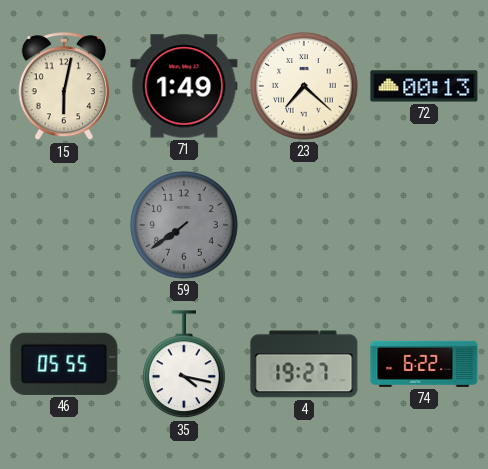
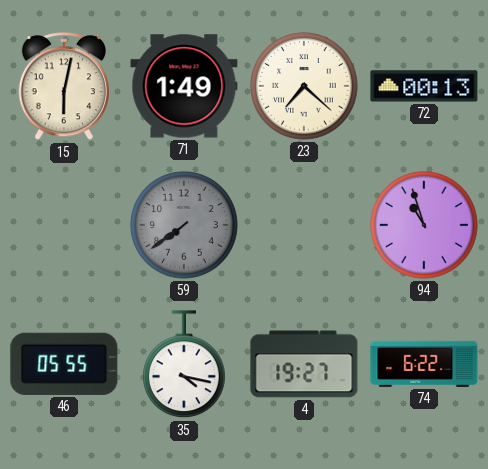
94: none -> 10:57
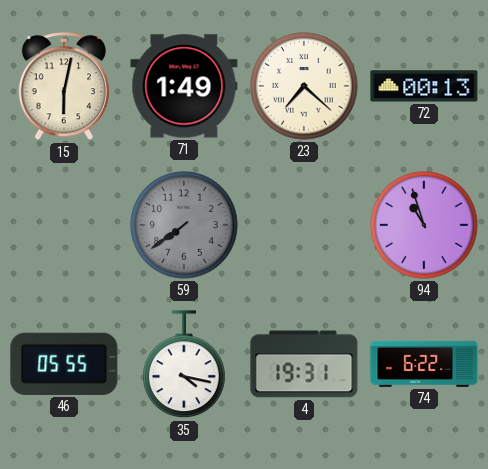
4: 19:27 -> 19:31
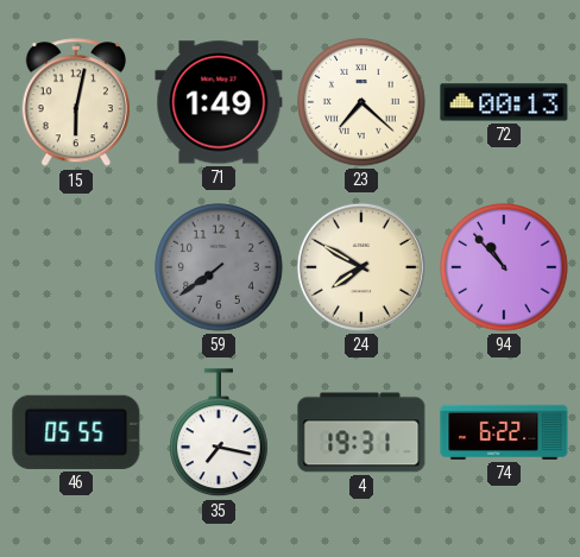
24: none -> 7:50
94: 10:57 -> 10:53
35: 4:17 -> 7:17
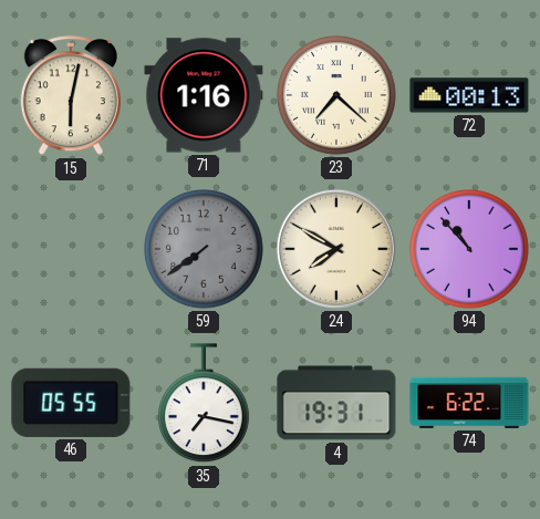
71: 1:49 -> 1:16
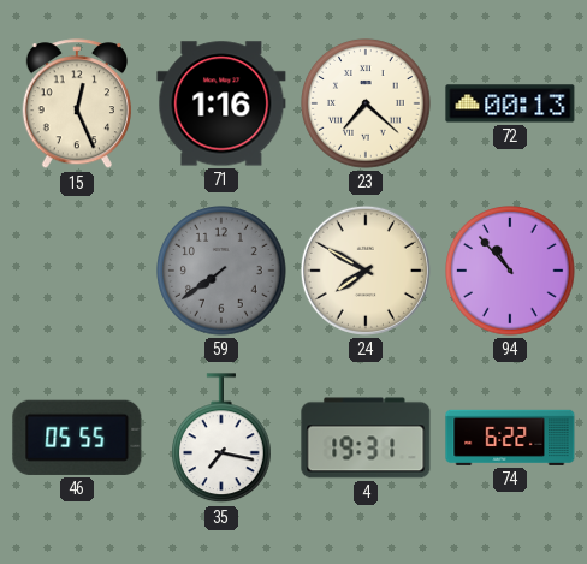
15: 6:02 -> 12:26
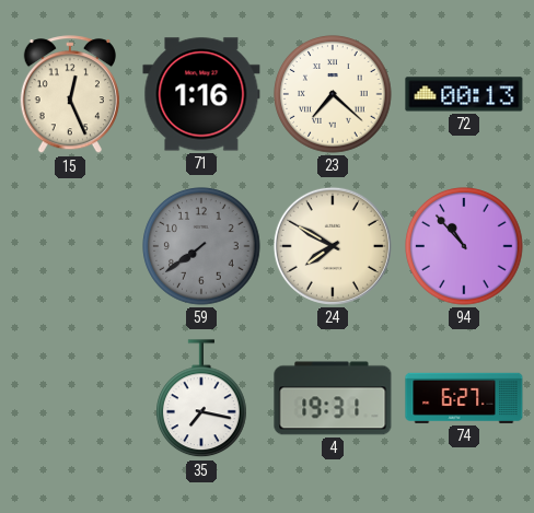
46: 05:55 -> none
74: 6:22 -> 6:27
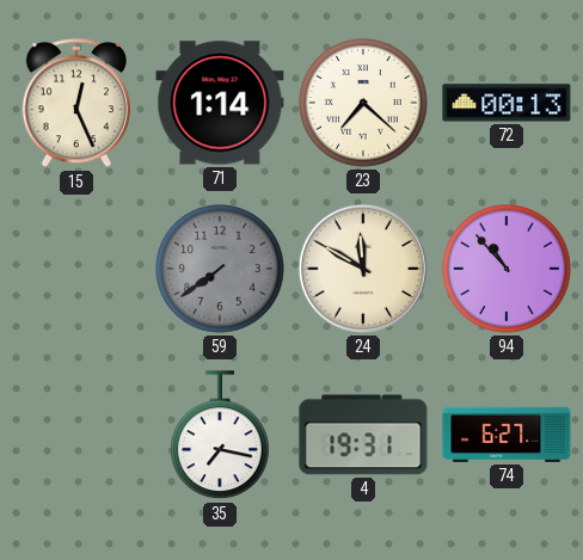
71: 1:16 -> 1:14
24: 7:50 -> 11:50
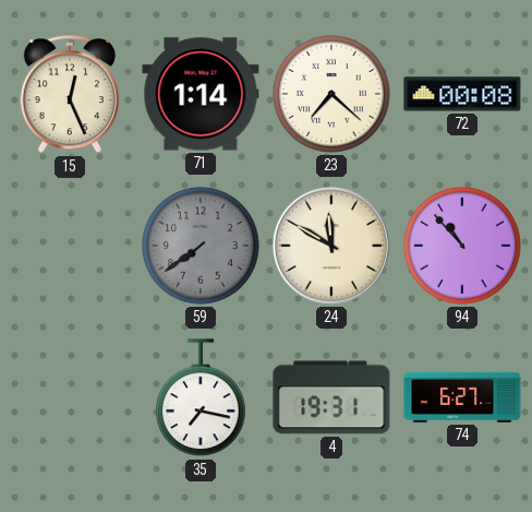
72: 00:13 -> 00:08
